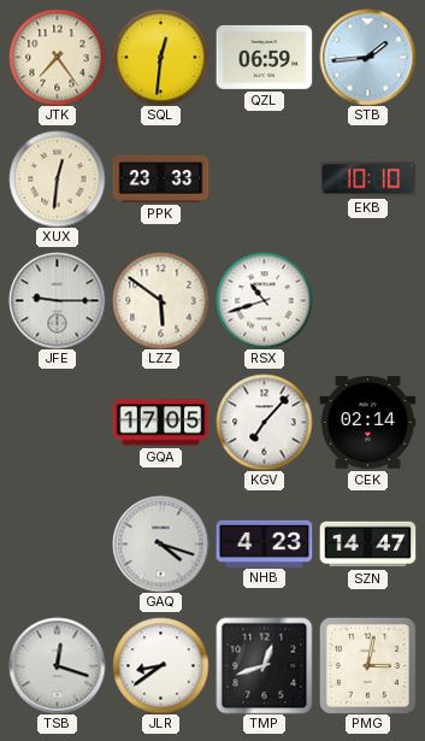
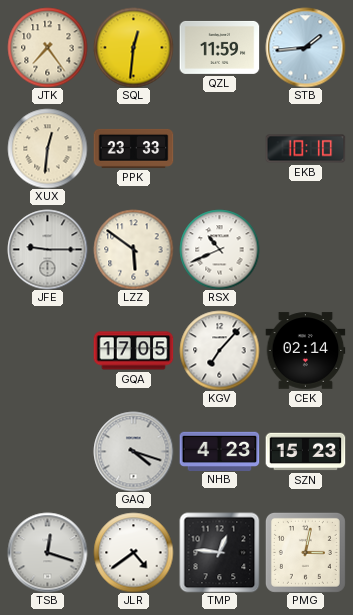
QZL: 06:59 -> 11:59
RSX: 10:42 -> 10:41
SZN: 14:47 -> 15:23
JLR: 8:39 -> 4:39
TMP: 12:42 -> 12:46
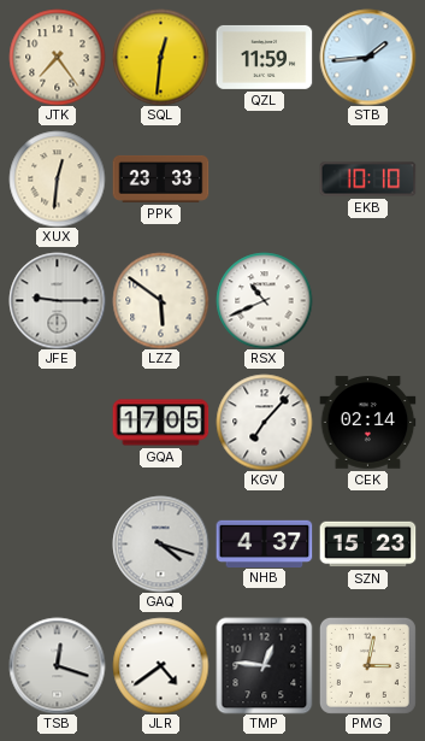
NHB: 4:23 -> 4:37
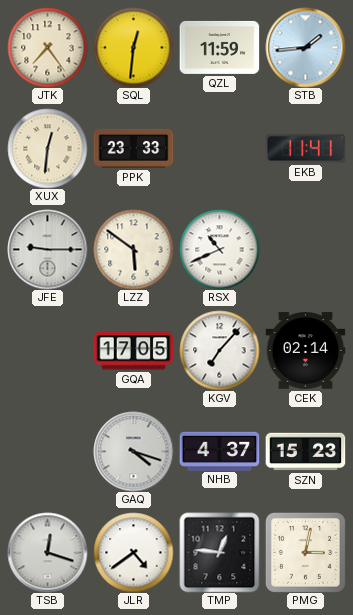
EKB: 10:10 -> 11:41
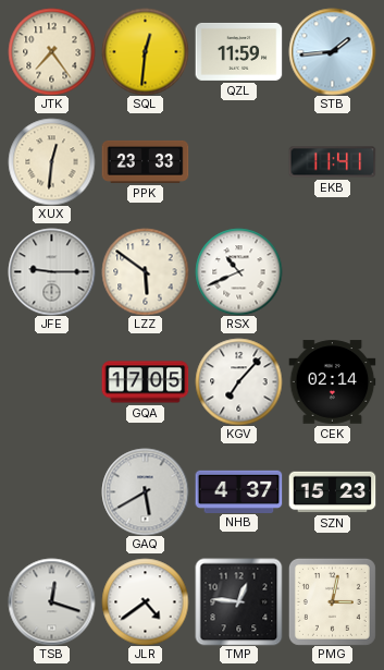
GAQ: 4:18 -> 5:40
